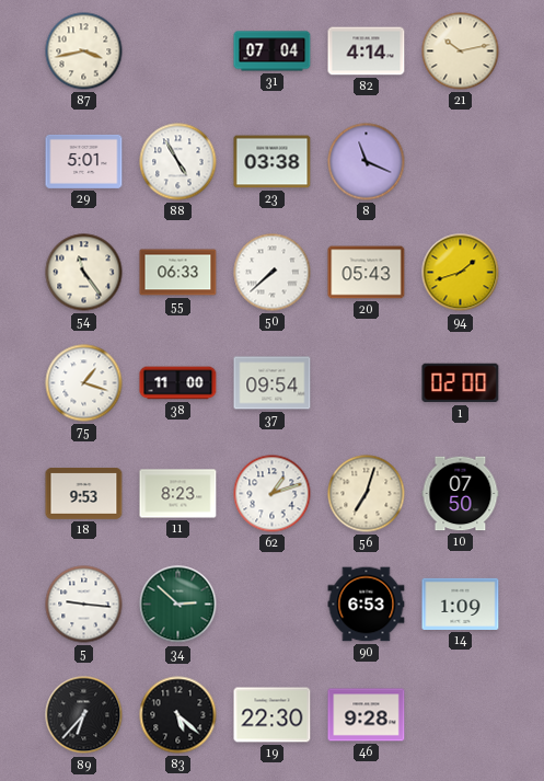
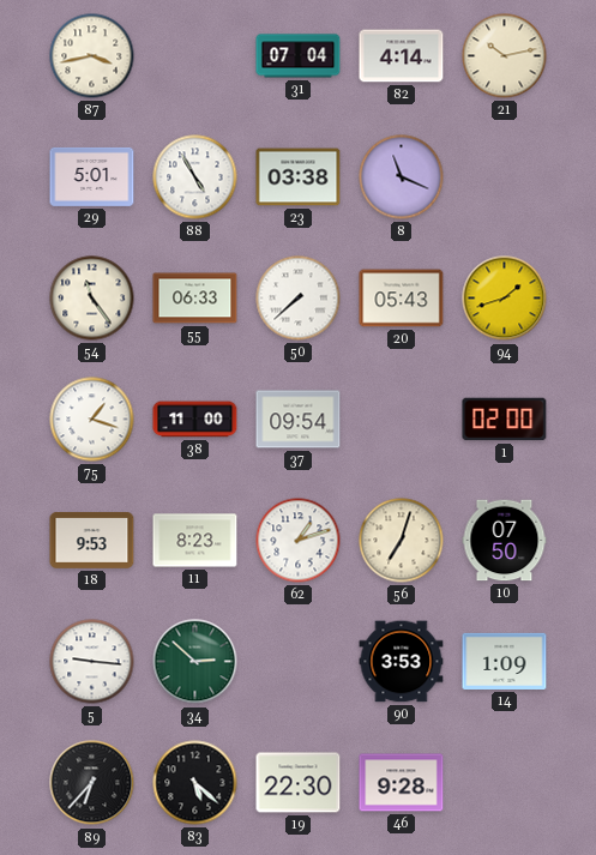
90: 6:53 -> 3:53
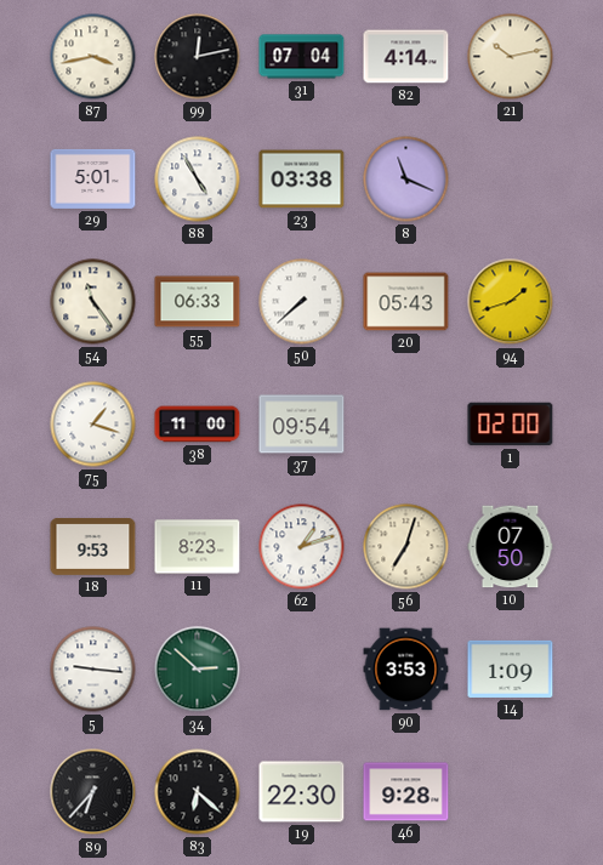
99: none -> 12:13
83: 5:22 -> 6:22
